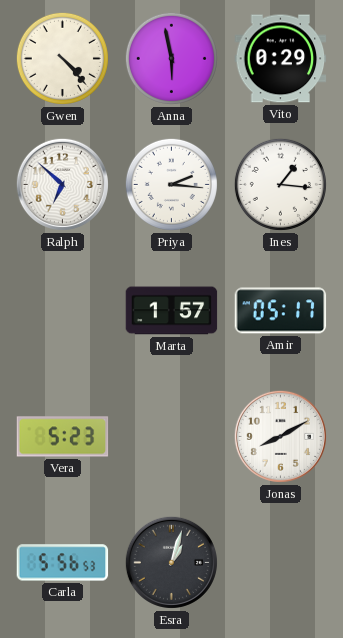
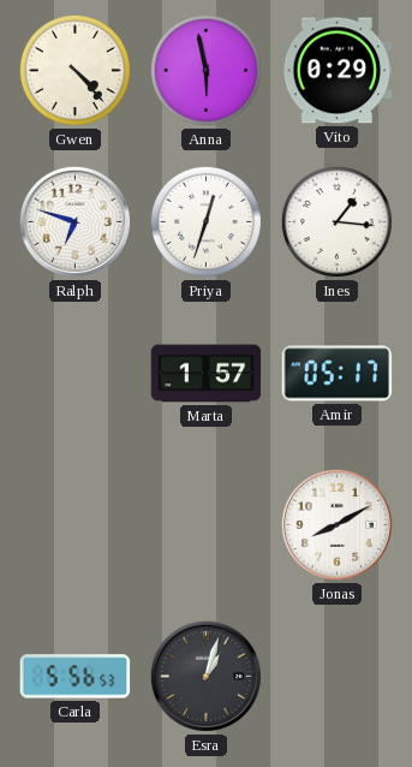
Ralph: 6:52 -> 6:48
Priya: 2:16 -> 12:33
Vera: 5:23 -> none
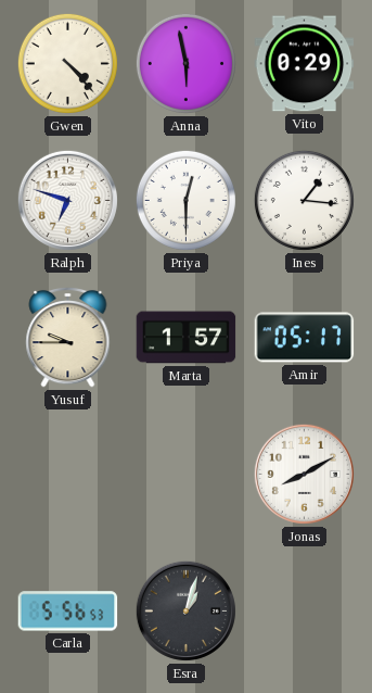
Priya: 12:33 -> 12:30
Yusuf: none -> 9:45
